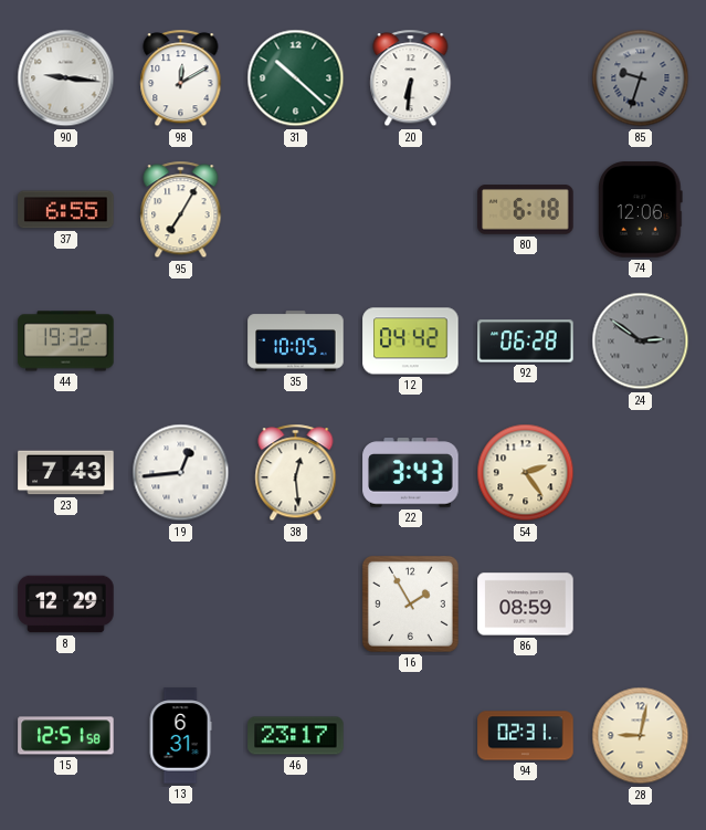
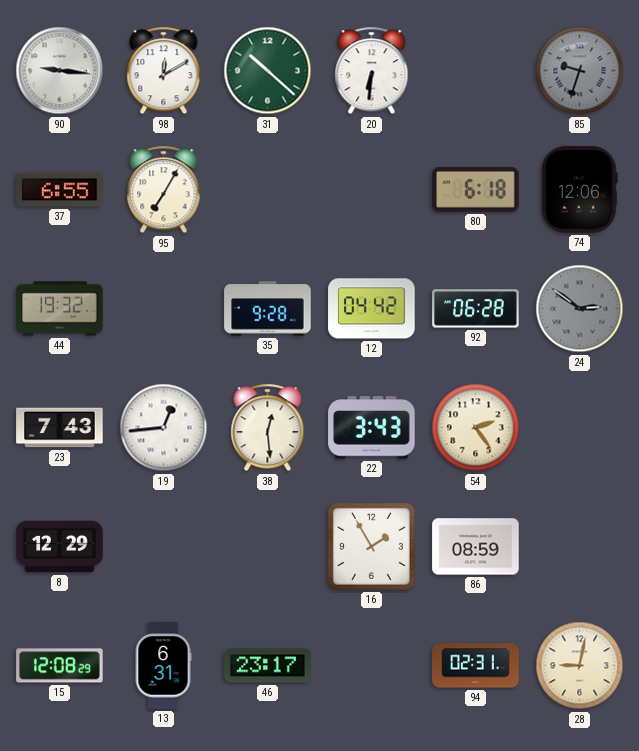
35: 10:05 -> 9:28
15: 12:51 -> 12:08
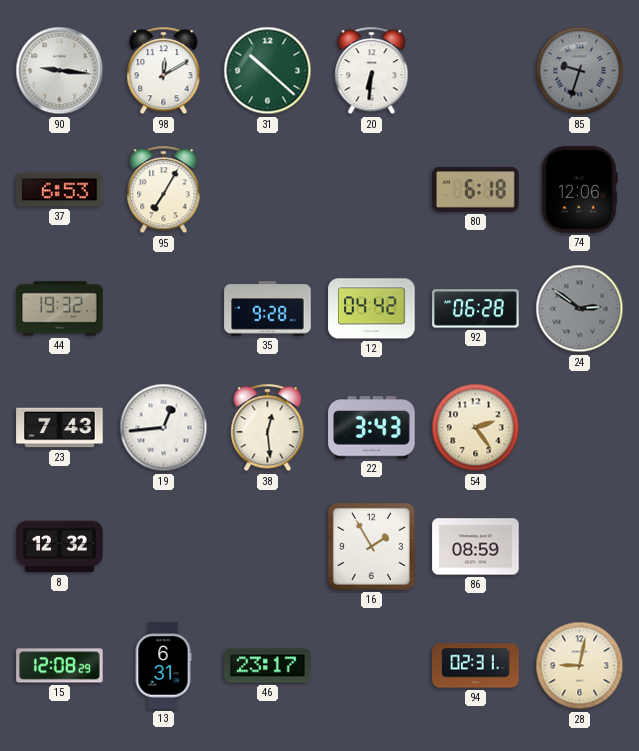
37: 6:55 -> 6:53
8: 12:29 -> 12:32
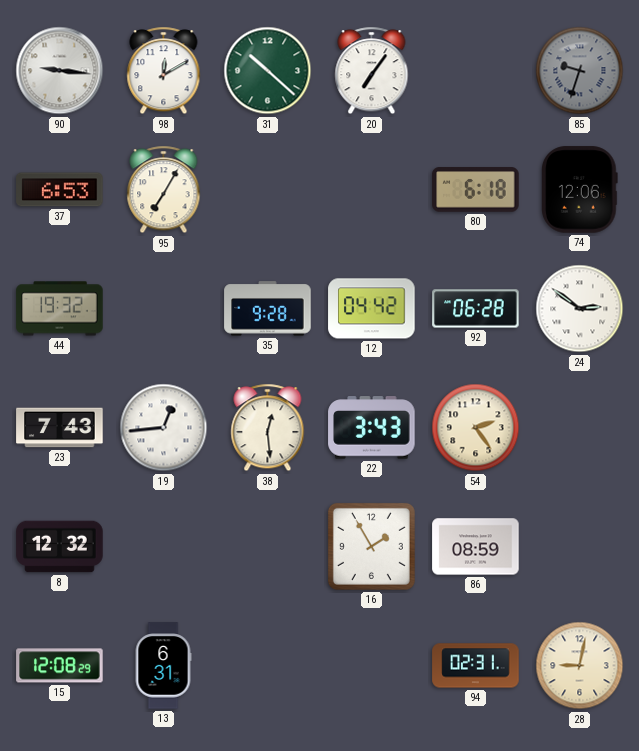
20: 6:31 -> 7:06
24 dial: grey -> white
46: 23:17 -> none
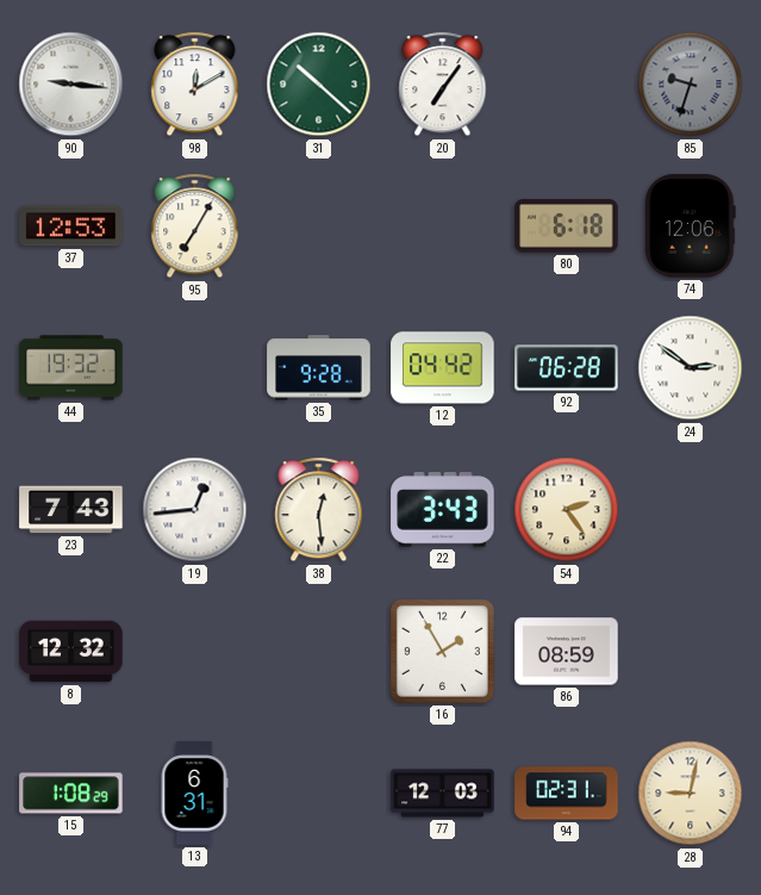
37: 6:53 -> 12:53
15: 12:08 -> 1:08
77: none -> 12:03
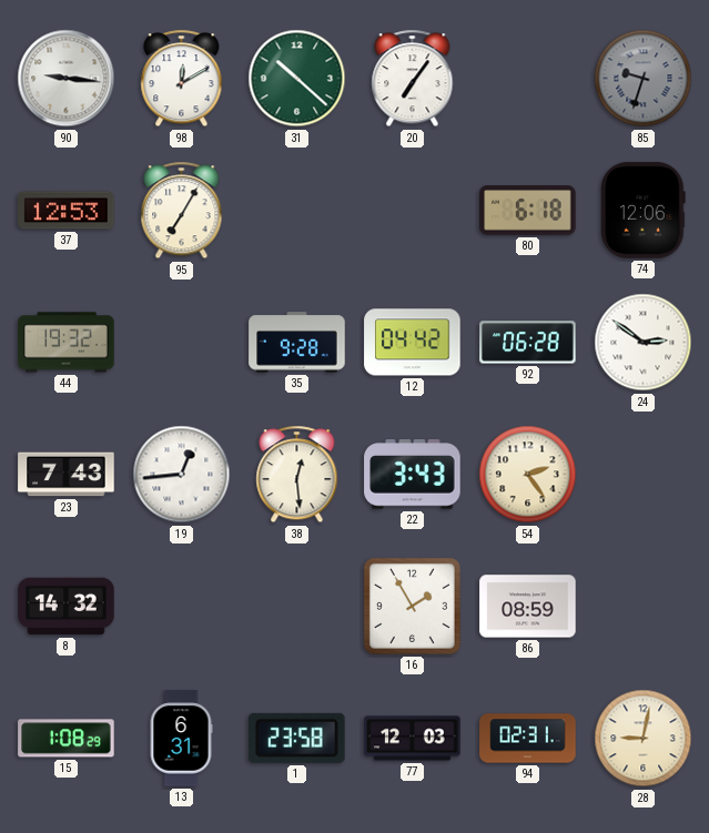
8: 12:32 -> 14:32
1: none -> 23:58
